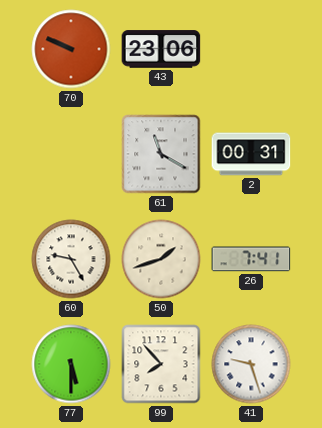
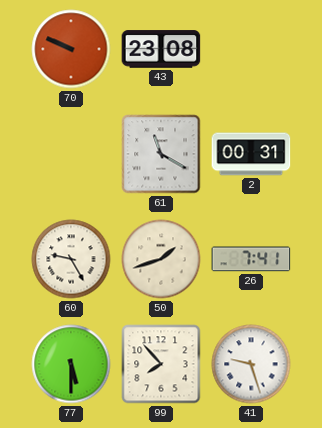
43: 23:06 -> 23:08
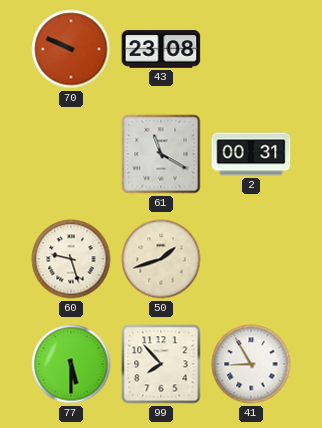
60: 9:25 -> 9:27
26: 7:41 -> none
41: 9:27 -> 8:55
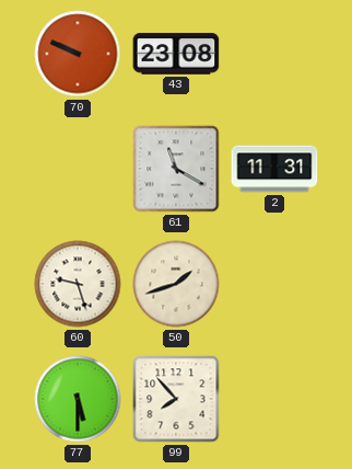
2: 00:31 -> 11:31
41: 8:55 -> none
